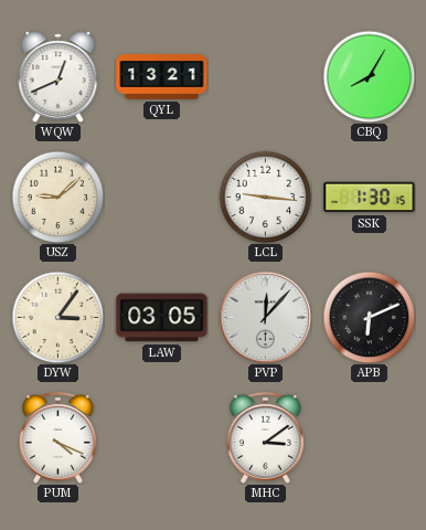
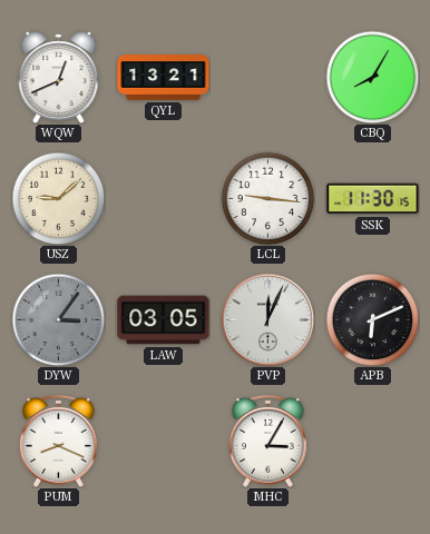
SSK: 1:30 -> 11:30
DYW dial: cream -> grey
PVP: 12:07 -> 12:04
PUM: 4:19 -> 8:19
MHC: 3:09 -> 3:05
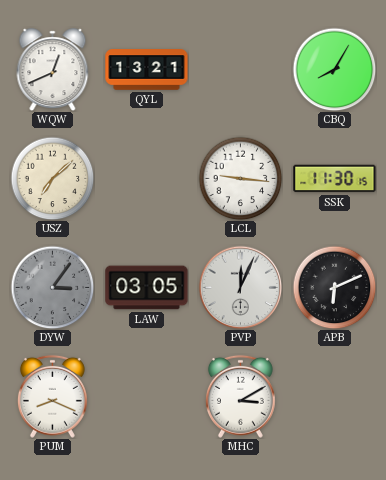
USZ: 9:08 -> 7:08
MHC: 3:05 -> 3:10
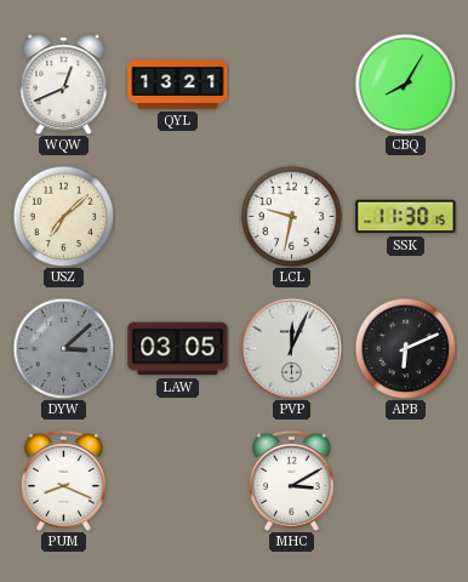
LCL: 9:16 -> 9:32
DYW: 3:06 -> 3:08
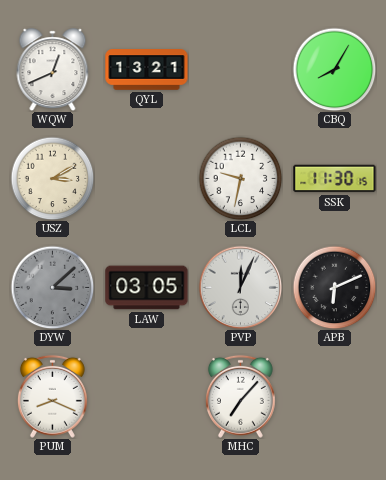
USZ: 7:08 -> 3:10
MHC: 3:10 -> 7:07
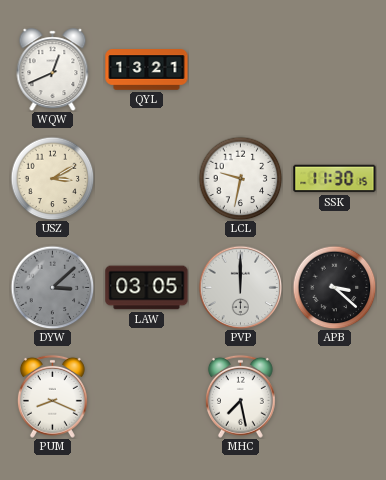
CBQ: 8:05 -> none
PVP: 12:04 -> 12:00
APB: 6:11 -> 3:22
MHC: 7:07 -> 7:28
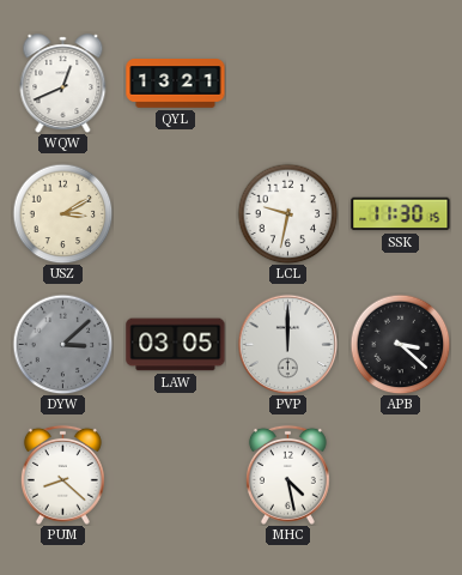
PUM: 8:19 -> 8:22
MHC: 7:28 -> 4:28
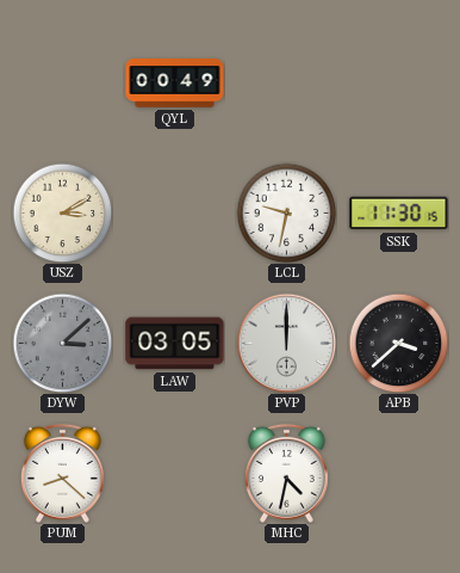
WQW: 12:41 -> none
QYL: 13:21 -> 00:49
APB: 3:22 -> 3:38
MHC: 4:28 -> 4:32
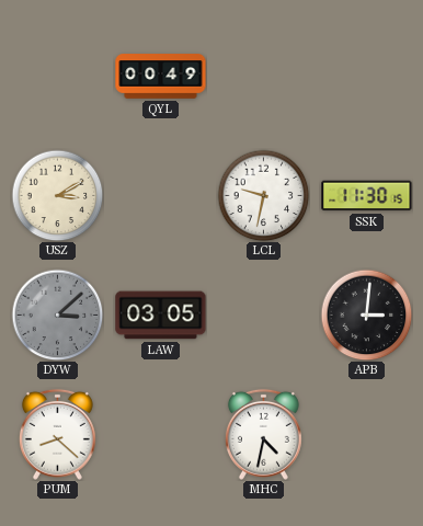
PVP: 12:00 -> none
APB: 3:38 -> 3:01
